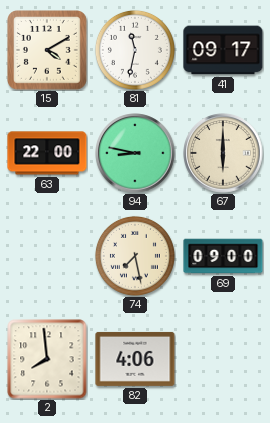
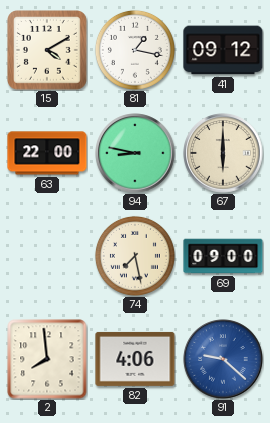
81: 11:32 -> 1:17
41: 09:17 -> 09:12
91: none -> 9:22
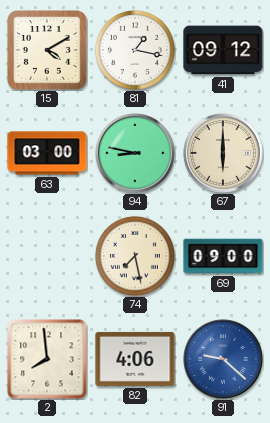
63: 22:00 -> 03:00
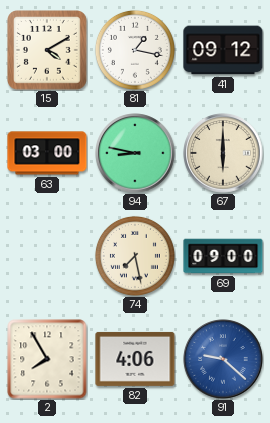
2: 7:59 -> 7:55
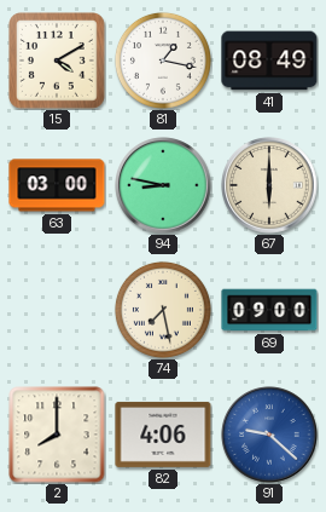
41: 09:12 -> 08:49
2: 7:55 -> 8:00
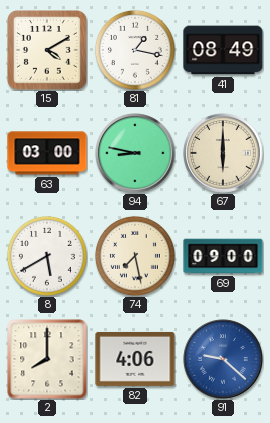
8: none -> 5:40
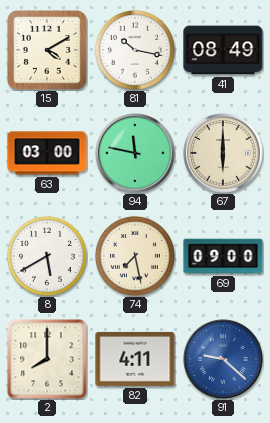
81: 1:17 -> 10:17
94: 8:47 -> 11:47
82: 4:06 -> 4:11
